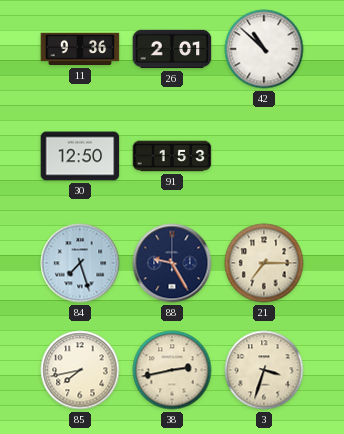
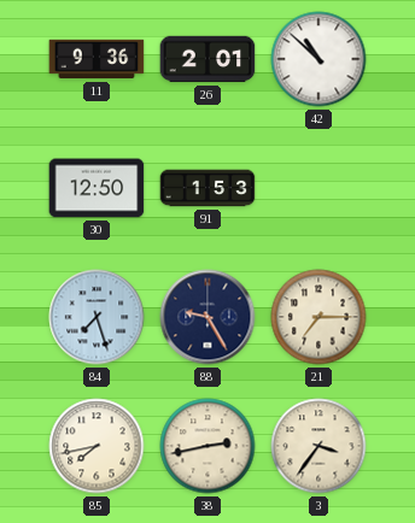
3: 3:33 -> 3:36
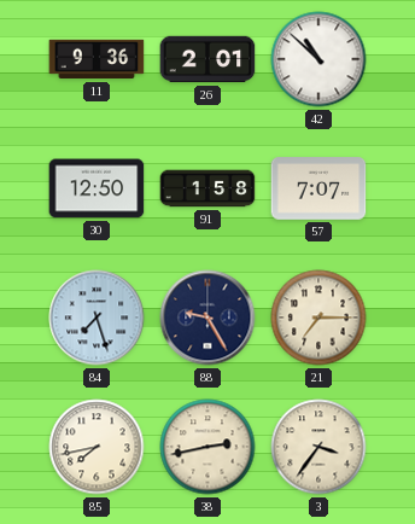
91: 1:53 -> 1:58
57: none -> 7:07
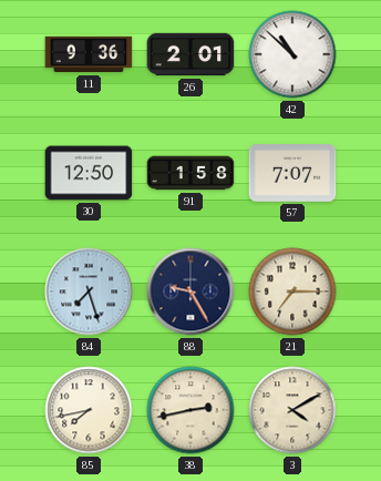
3: 3:36 -> 4:10
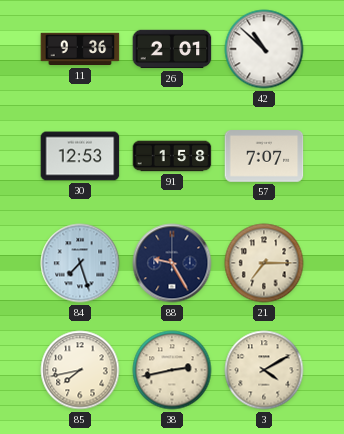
30: 12:50 -> 12:53
